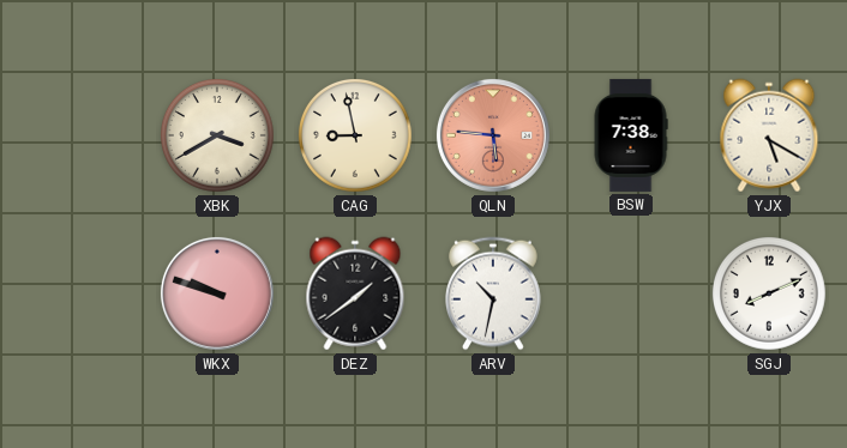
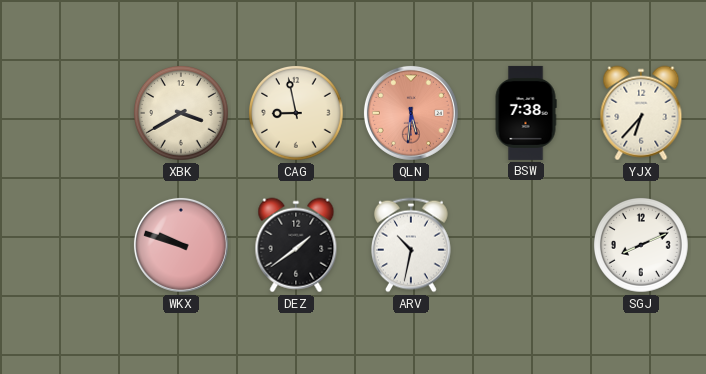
QLN: 5:46 -> 5:31
YJX: 5:20 -> 6:37
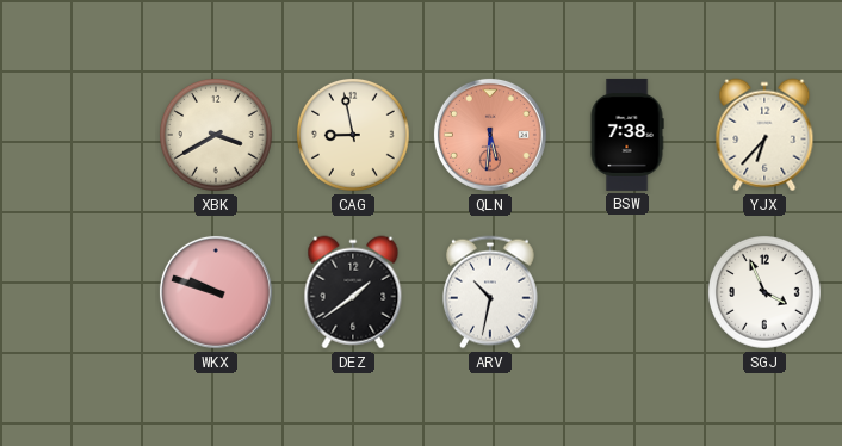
SGJ: 8:11 -> 3:56
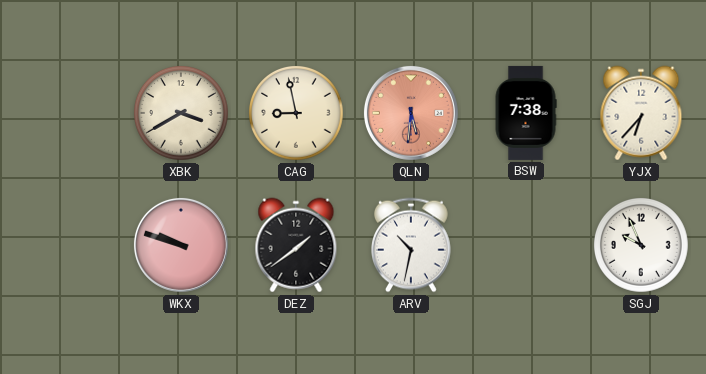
SGJ: 3:56 -> 9:56
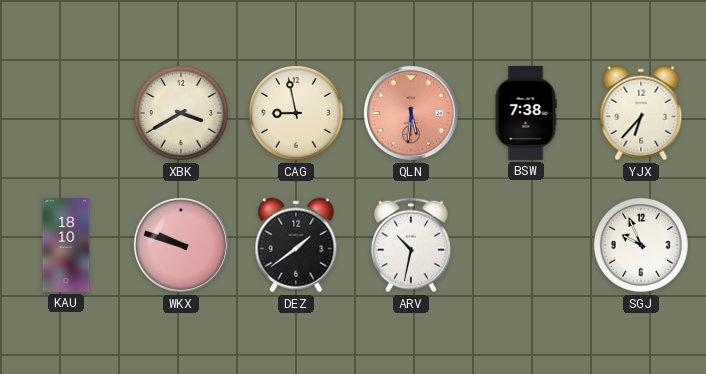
KAU: none -> 18:10
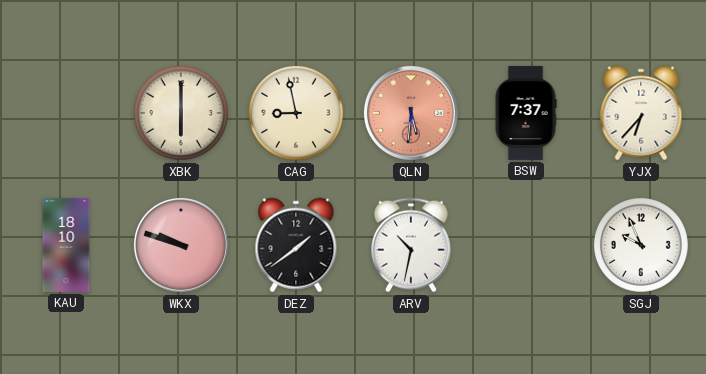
XBK: 3:40 -> 6:00
BSW: 7:38 -> 7:37
